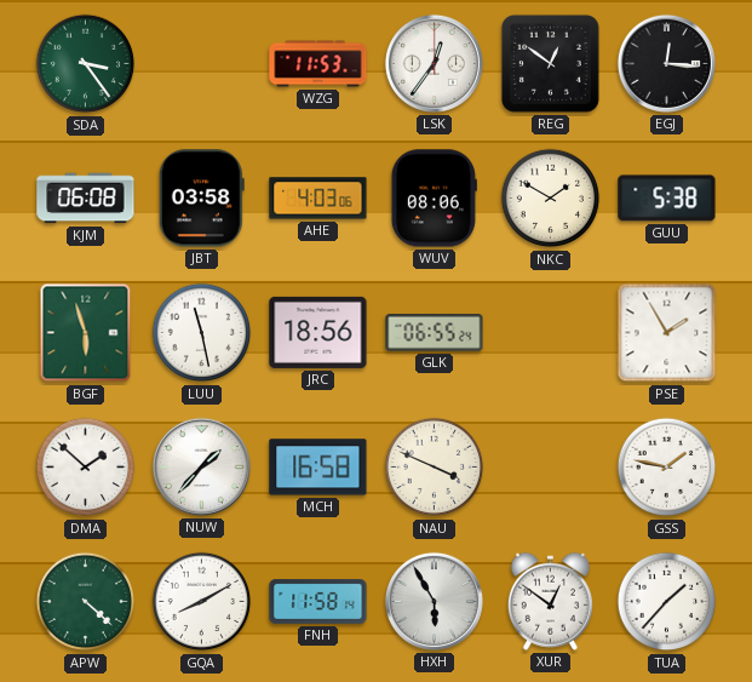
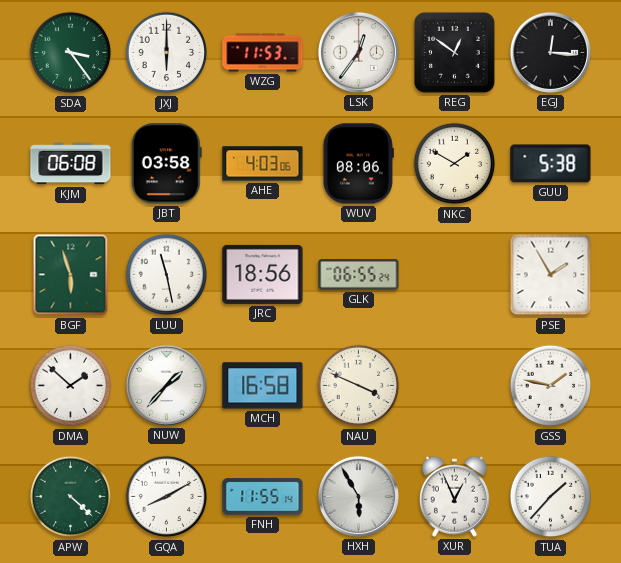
JXJ: none -> 6:00
FNH: 11:58 -> 11:55
XUR: 12:51 -> 12:56
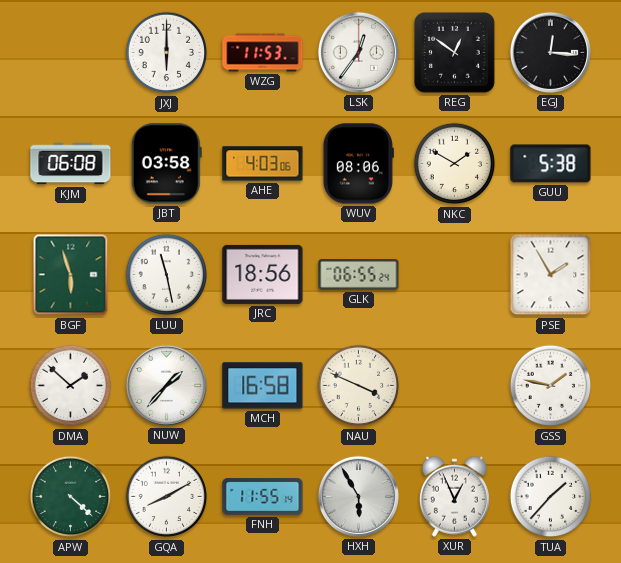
SDA: 3:24 -> none
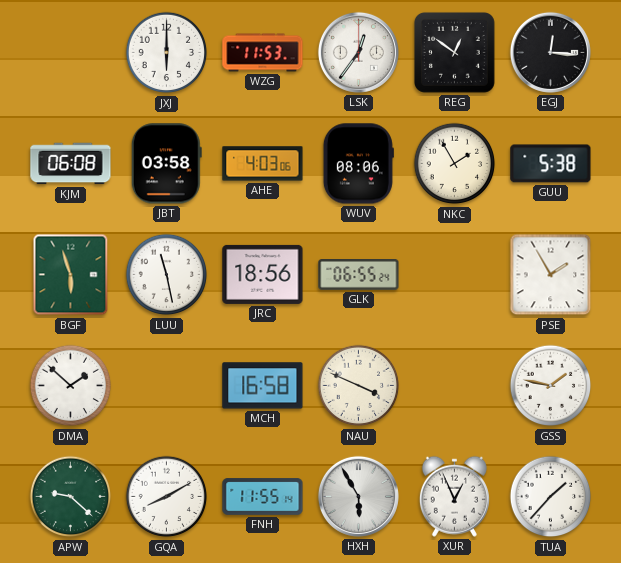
NKC: 1:50 -> 1:55
NUW: 1:37 -> none
APW: 4:22 -> 9:22
